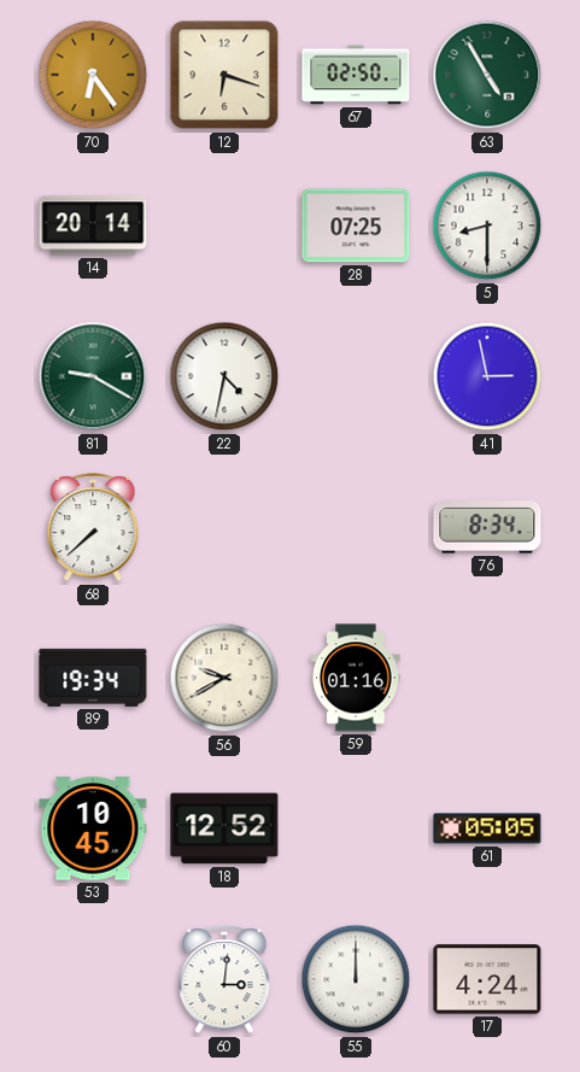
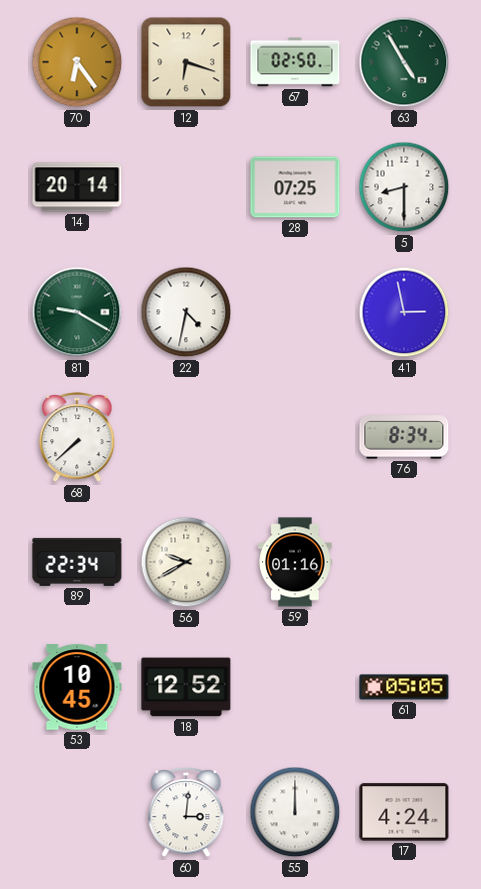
89: 19:34 -> 22:34
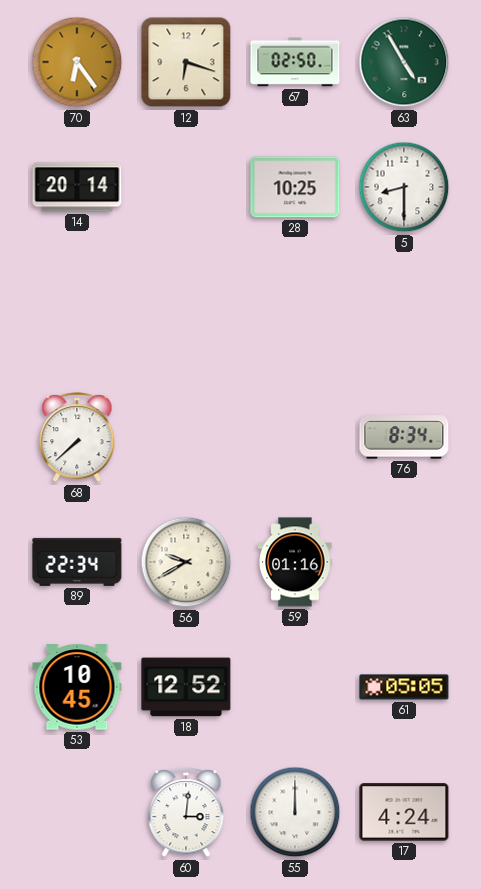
28: 07:25 -> 10:25
81: 9:20 -> none
22: 4:32 -> none
41: 2:58 -> none
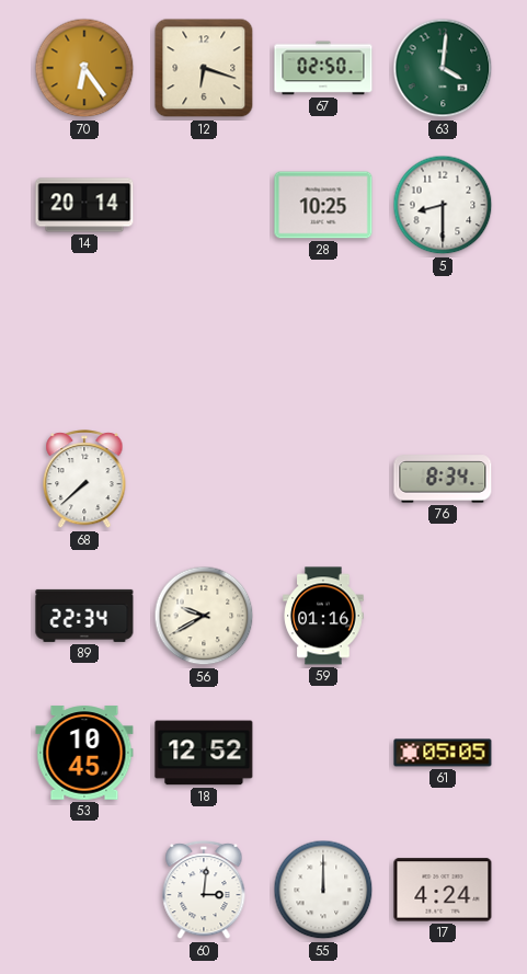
63: 4:55 -> 4:01
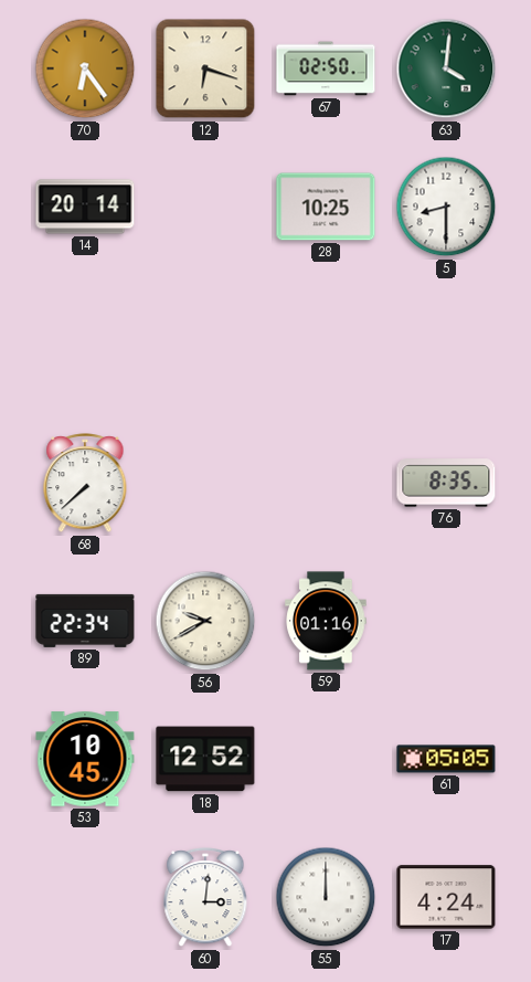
76: 8:34 -> 8:35
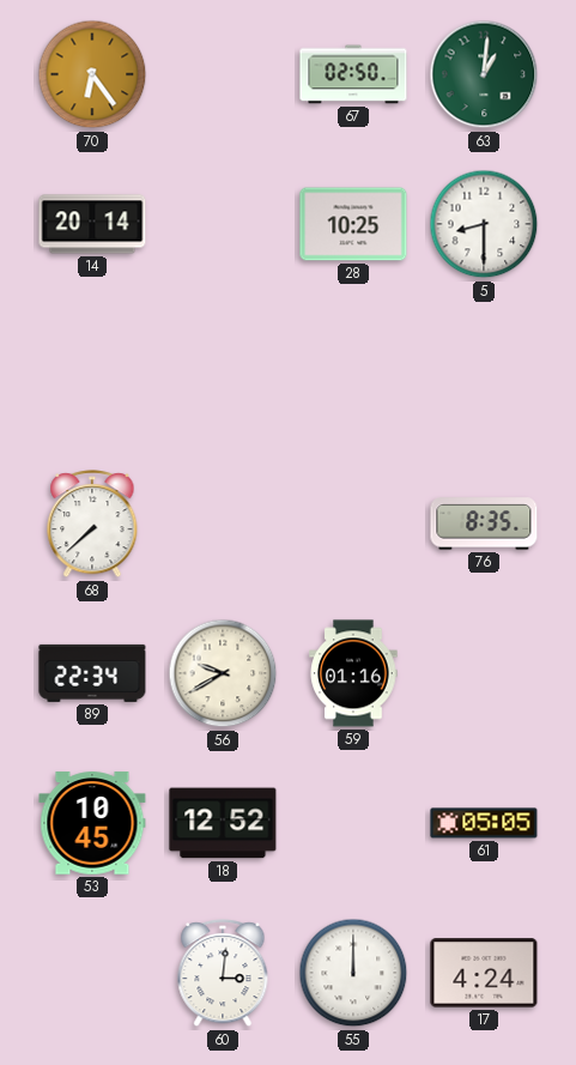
12: 6:18 -> none
63: 4:01 -> 1:01
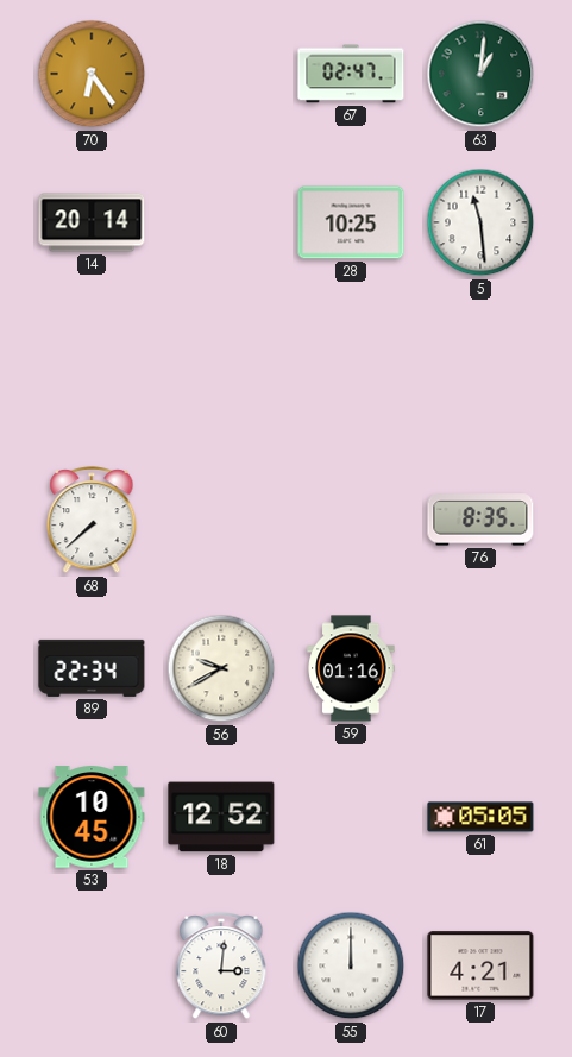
67: 02:50 -> 02:47
5: 8:30 -> 11:29
17: 4:24 -> 4:21
